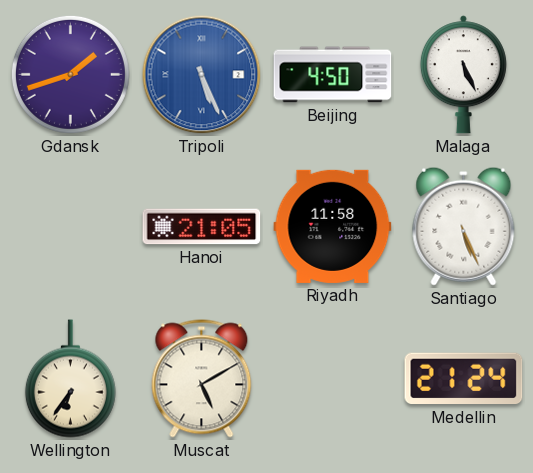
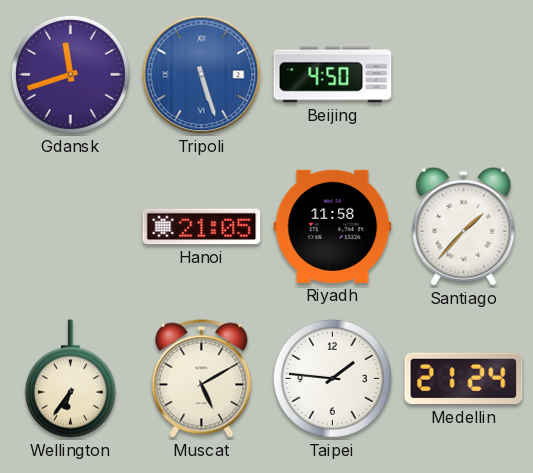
Gdansk: 1:42 -> 11:42
Tripoli: 5:26 -> 5:27
Malaga: 5:26 -> none
Santiago: 5:26 -> 1:37
Taipei: none -> 1:46
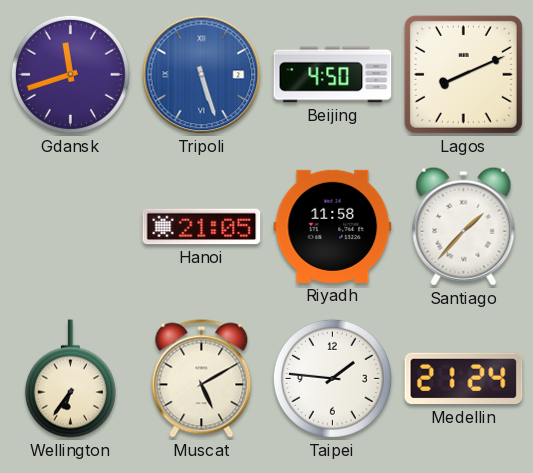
Lagos: none -> 8:11
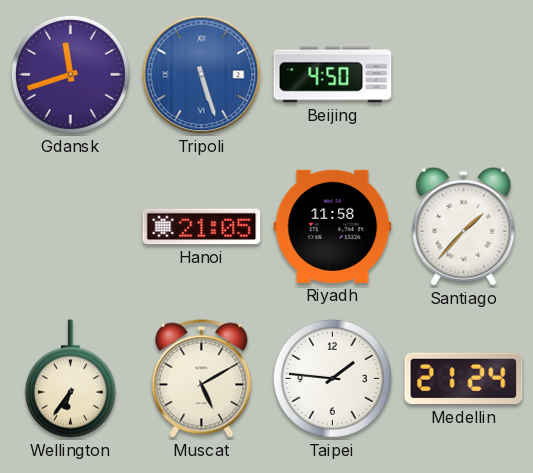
Lagos: 8:11 -> none
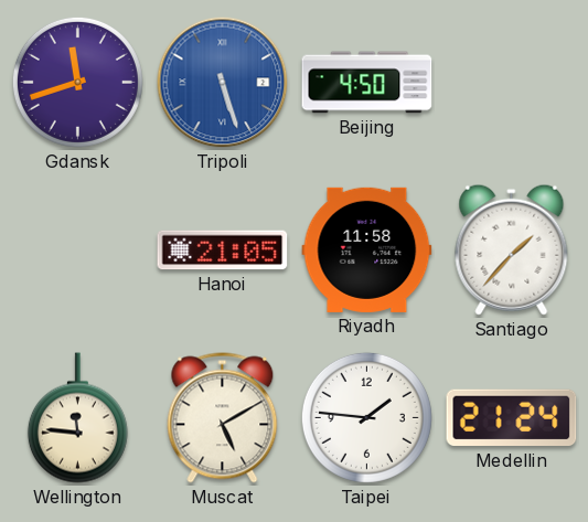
Wellington: 6:36 -> 11:46
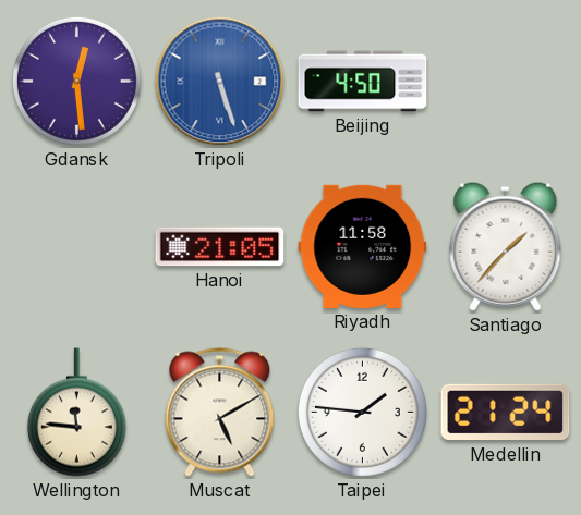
Gdansk: 11:42 -> 12:29
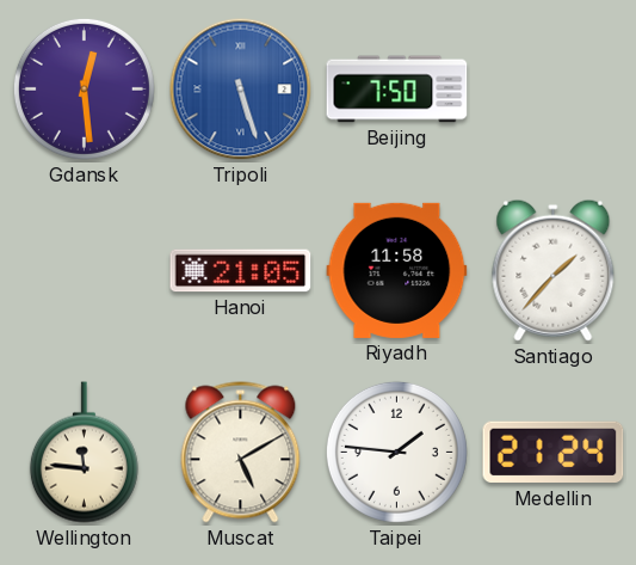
Beijing: 4:50 -> 7:50
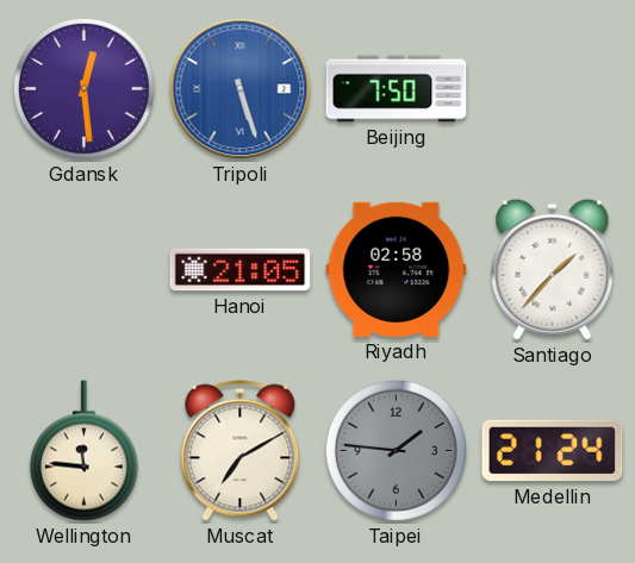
Riyadh: 11:58 -> 02:58
Muscat: 5:10 -> 7:10
Taipei dial: white -> grey
